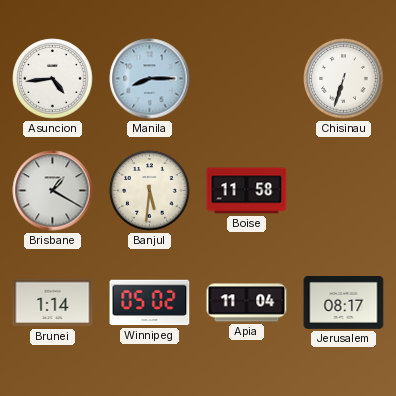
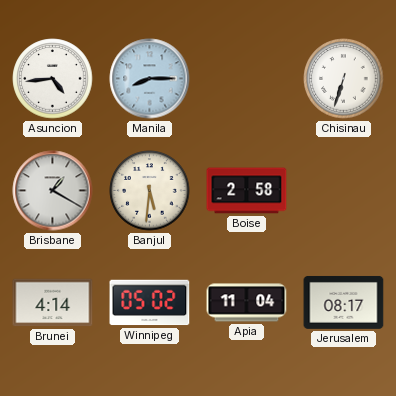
Boise: 11:58 -> 2:58
Brunei: 1:14 -> 4:14
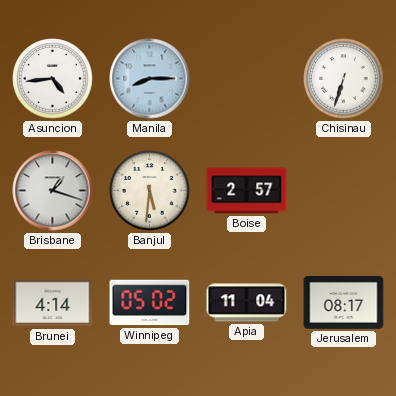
Brisbane: 1:20 -> 1:18
Boise: 2:58 -> 2:57
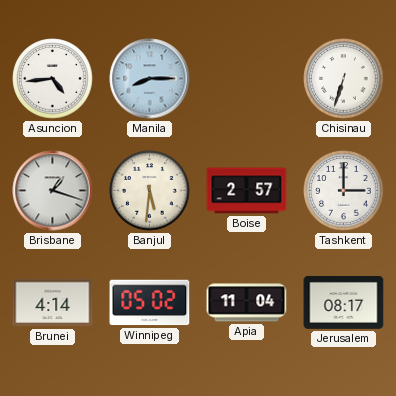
Tashkent: none -> 3:00
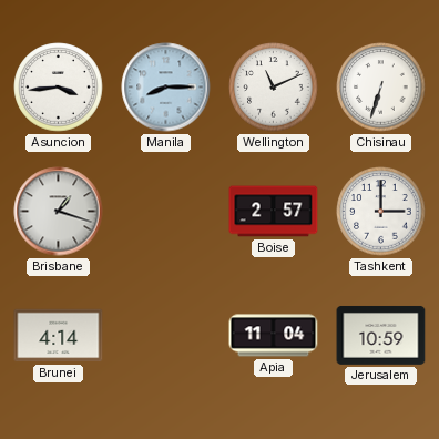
Asuncion: 4:44 -> 3:44
Wellington: none -> 11:11
Banjul: 5:31 -> none
Winnipeg: 05:02 -> none
Jerusalem: 08:17 -> 10:59
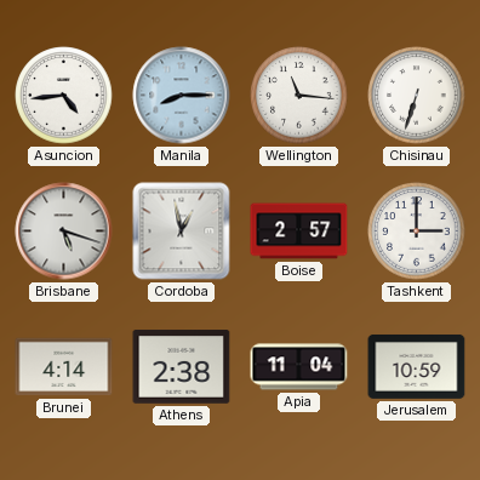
Asuncion: 3:44 -> 4:44
Wellington: 11:11 -> 11:16
Brisbane: 1:18 -> 5:18
Cordoba: none -> 12:58
Athens: none -> 2:38
